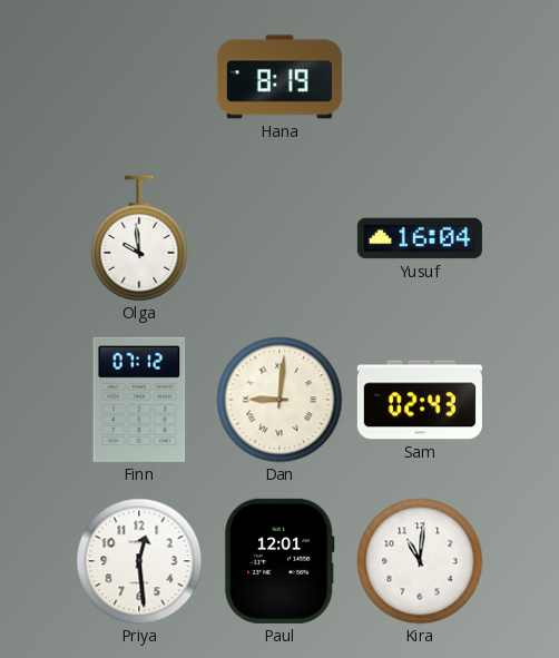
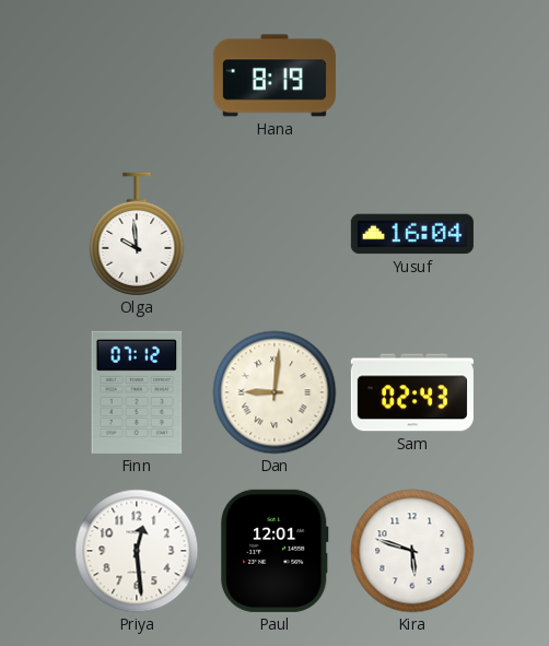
Kira: 11:01 -> 5:48
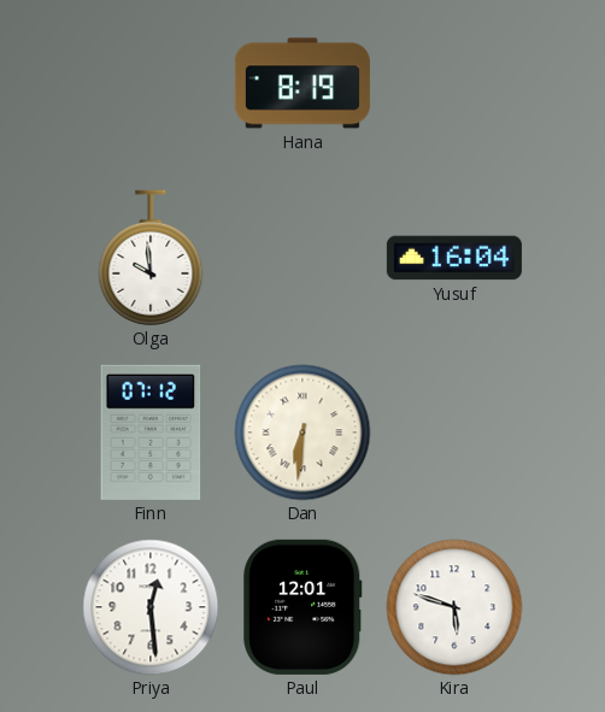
Dan: 9:01 -> 6:31
Sam: 02:43 -> none
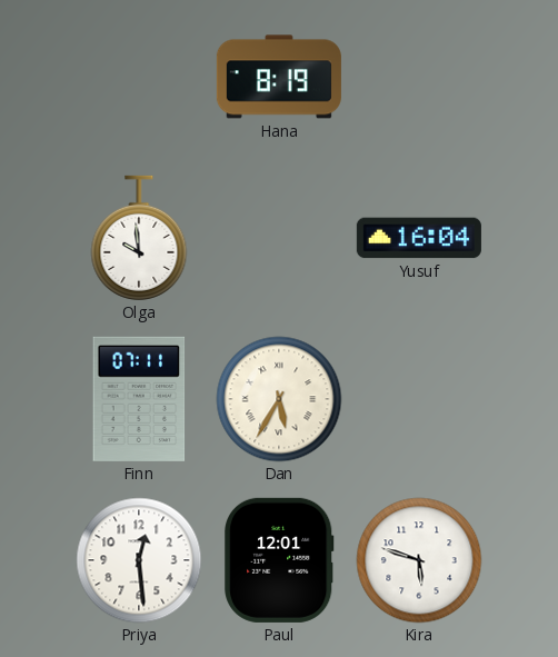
Finn: 07:12 -> 07:11
Dan: 6:31 -> 5:35
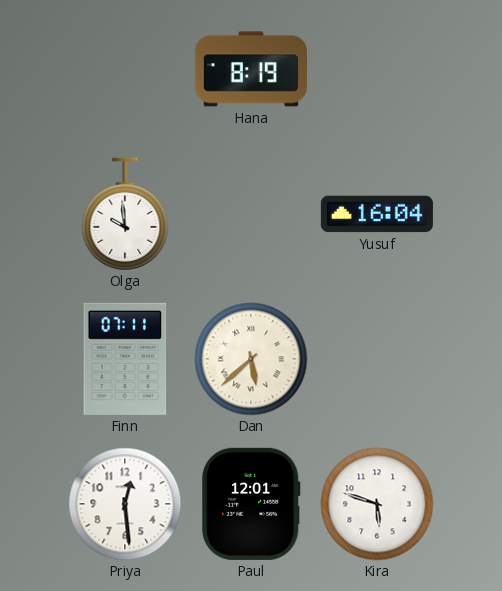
Dan: 5:35 -> 5:38
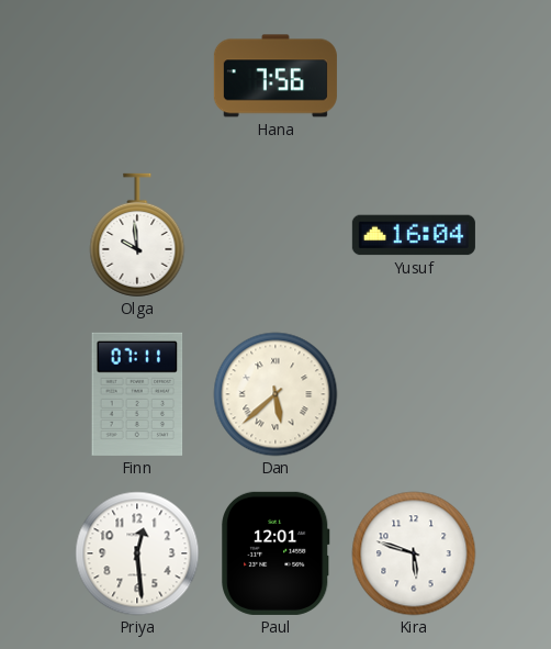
Hana: 8:19 -> 7:56
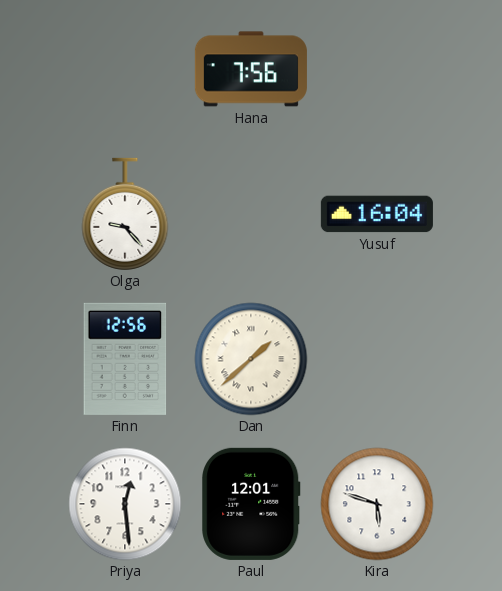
Olga: 9:59 -> 9:23
Finn: 07:11 -> 12:56
Dan: 5:38 -> 1:38
